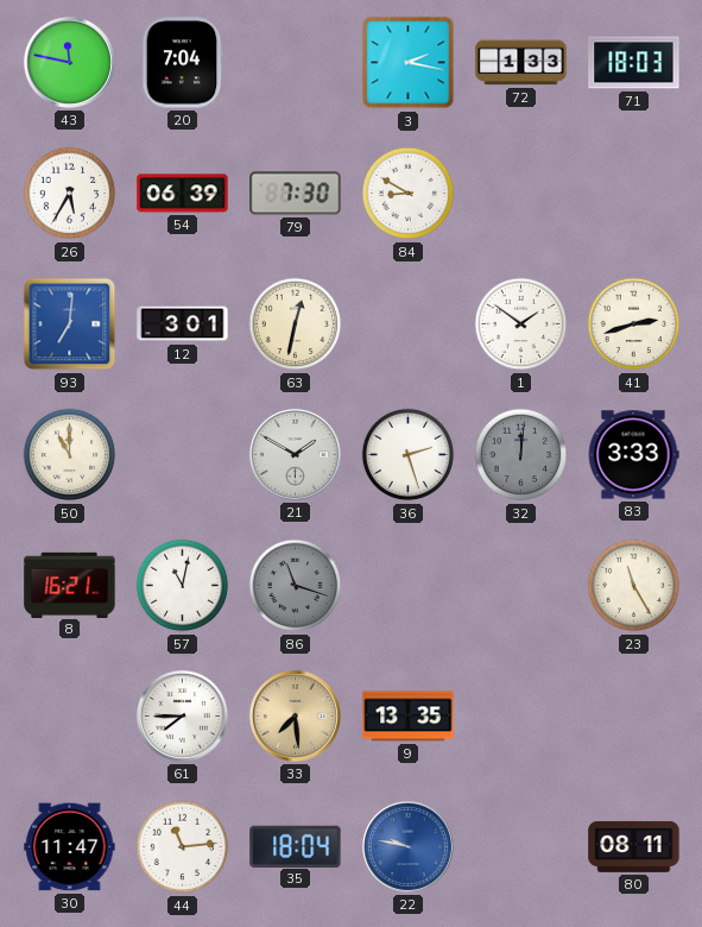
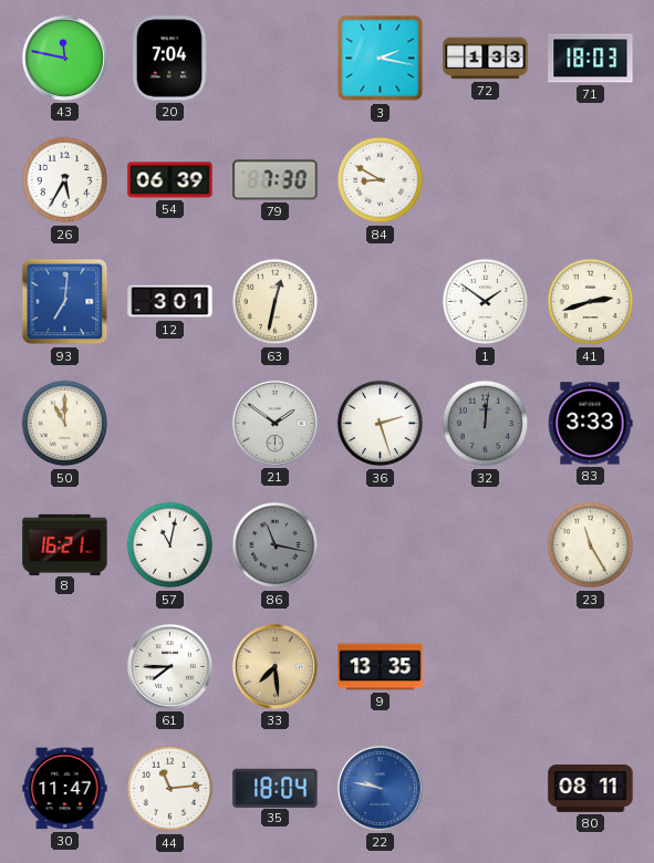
21: 1:50 -> 1:51
86: 11:18 -> 11:17
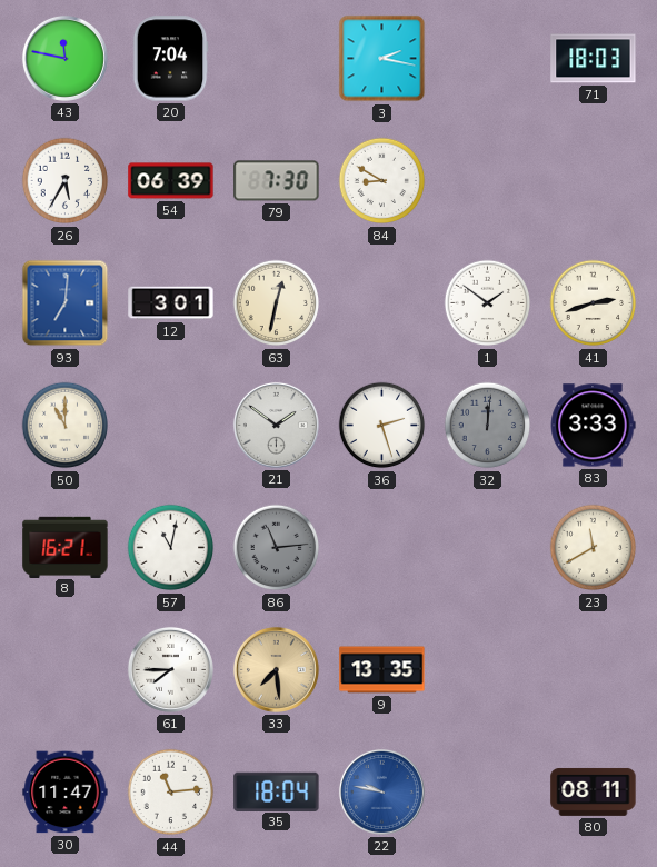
72: 1:33 -> none
86: 11:17 -> 11:14
23: 11:25 -> 11:40
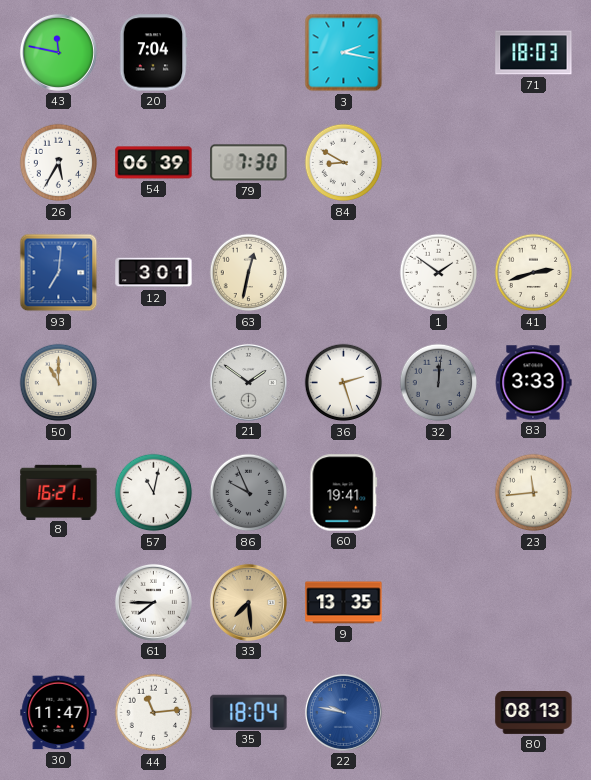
86: 11:14 -> 9:56
60: none -> 19:41
23: 11:40 -> 11:44
80: 08:11 -> 08:13
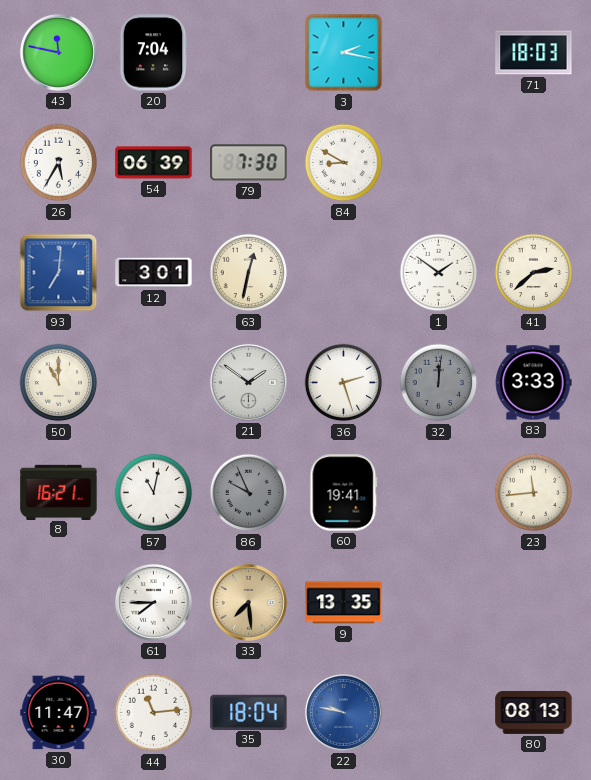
41: 2:42 -> 2:38
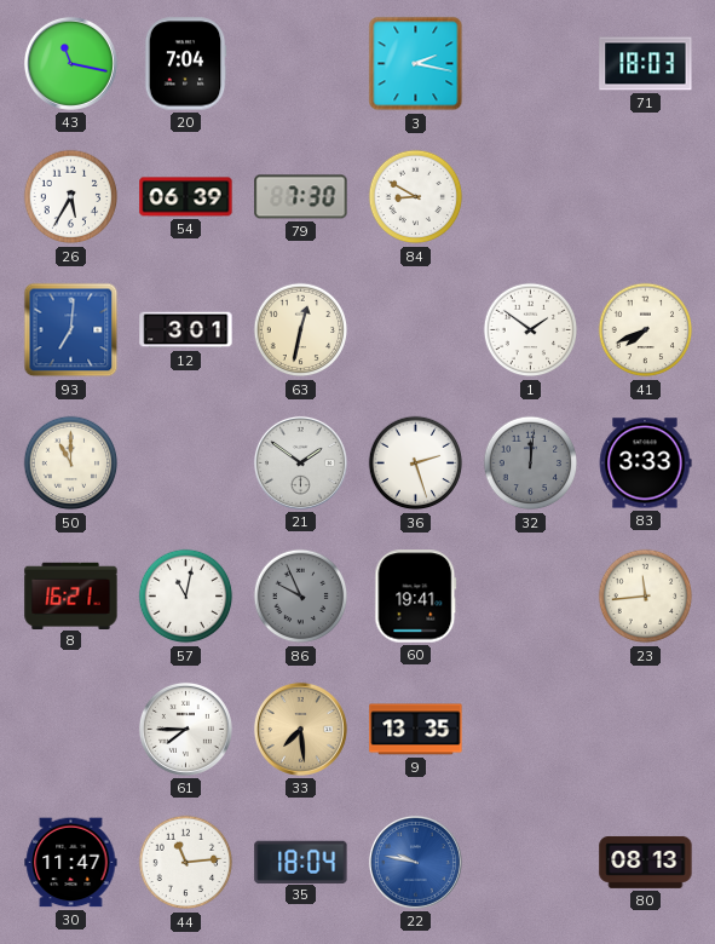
43: 11:47 -> 11:17
41: 2:38 -> 7:41
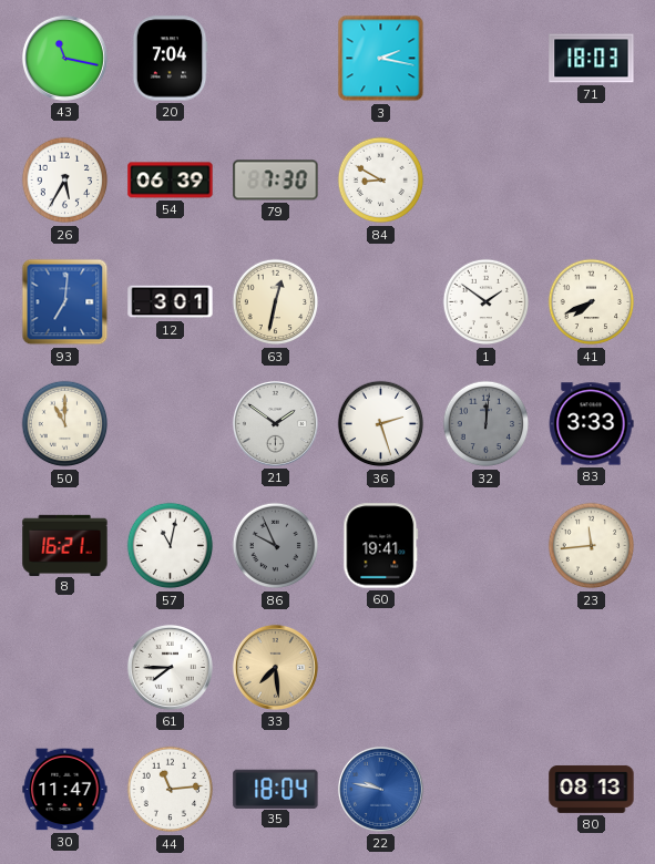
9: 13:35 -> none
